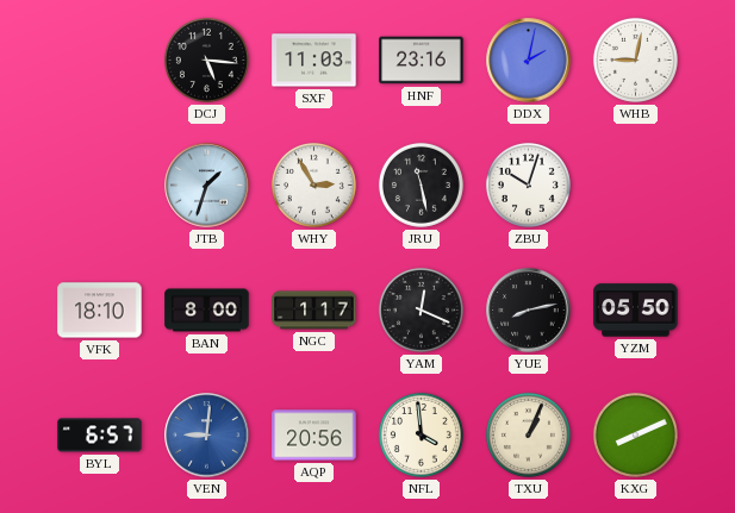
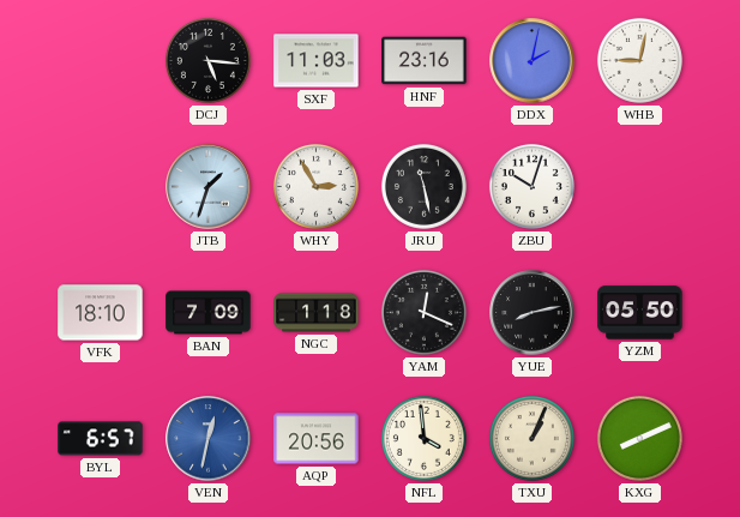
BAN: 8:00 -> 7:09
NGC: 1:17 -> 1:18
VEN: 9:01 -> 12:32
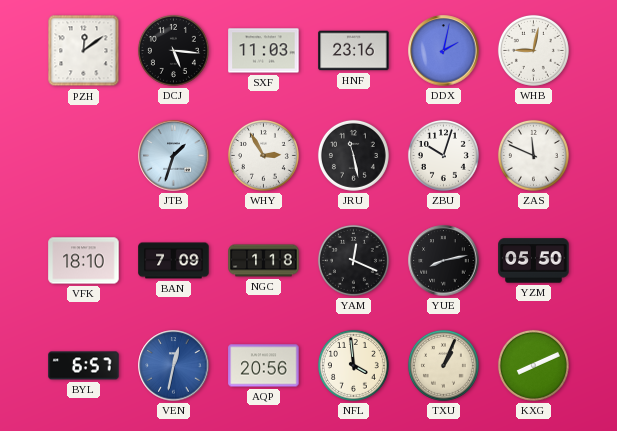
PZH: none -> 12:09
ZAS: none -> 11:49
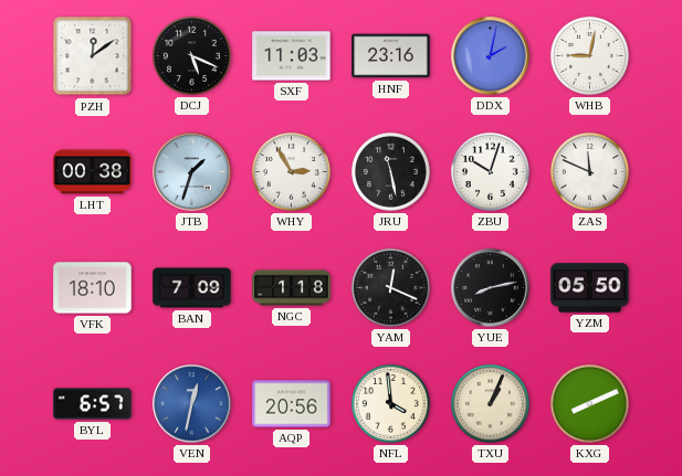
DCJ: 5:16 -> 5:19
LHT: none -> 00:38
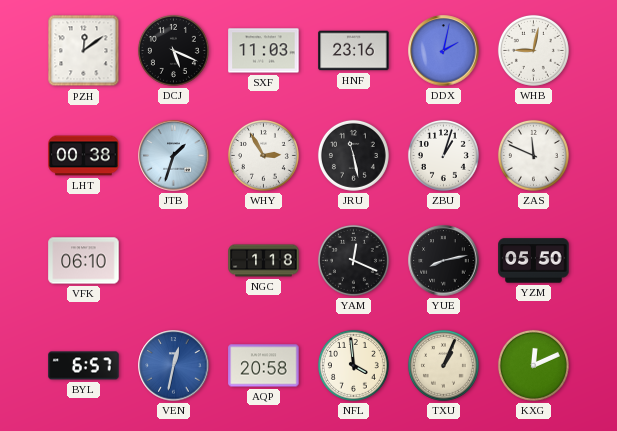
ZBU: 10:03 -> 1:03
VFK: 18:10 -> 06:10
BAN: 7:09 -> none
AQP: 20:56 -> 20:58
KXG: 8:11 -> 12:11
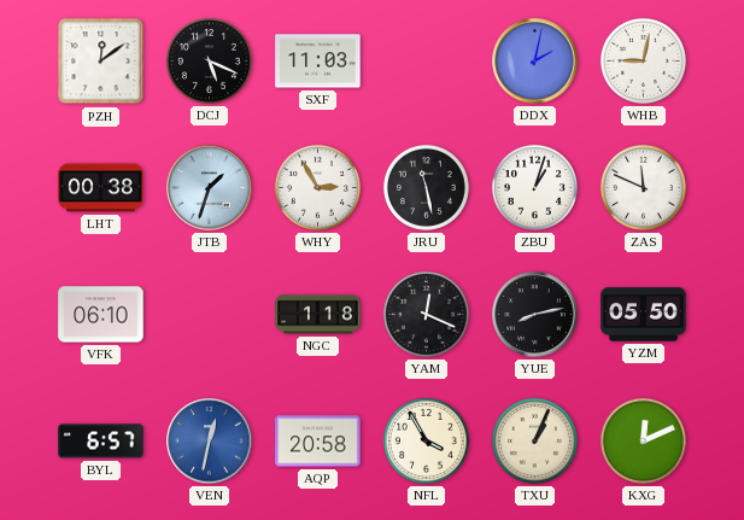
HNF: 23:16 -> none
NFL: 3:59 -> 3:55
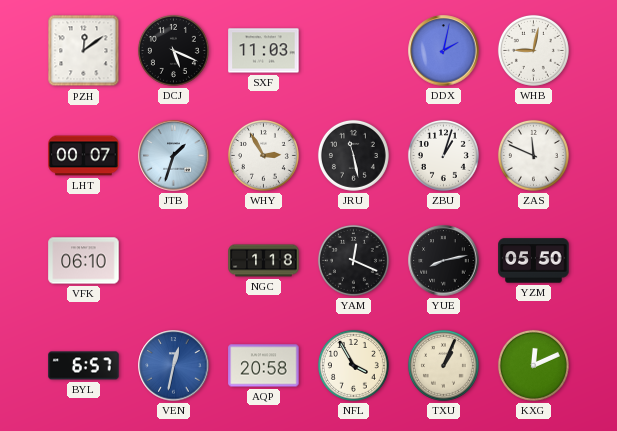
LHT: 00:38 -> 00:07
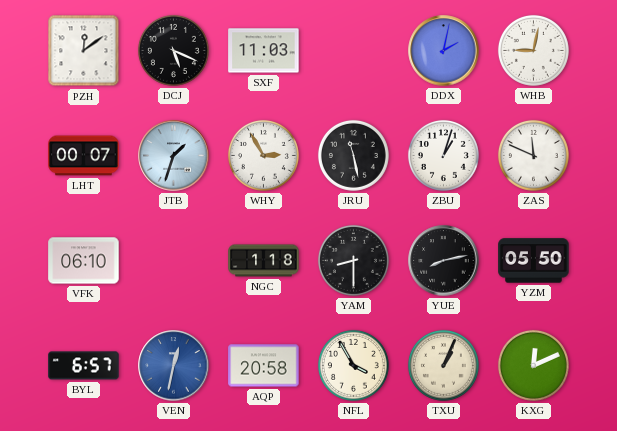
YAM: 12:19 -> 8:30
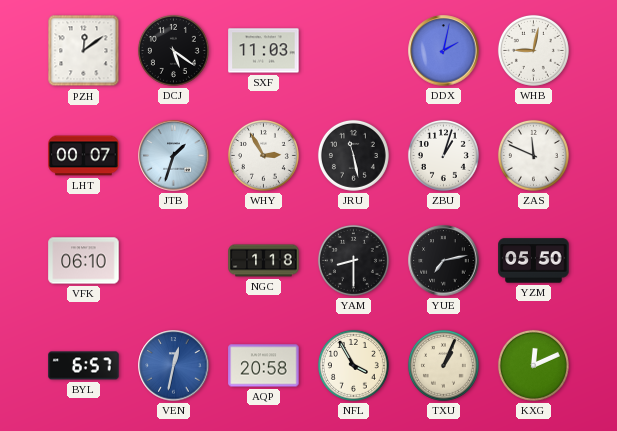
DCJ: 5:19 -> 5:21
YUE: 8:13 -> 7:13
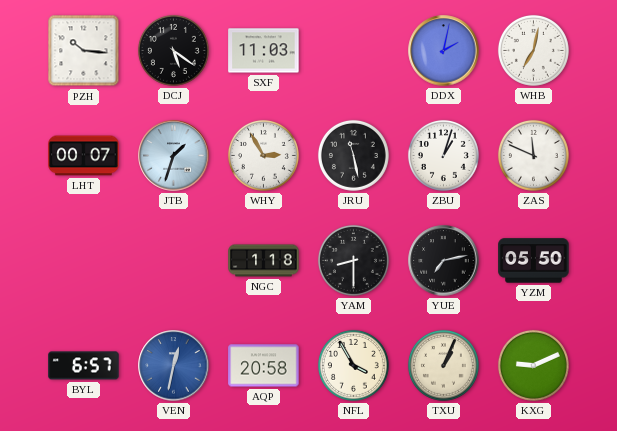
PZH: 12:09 -> 10:16
WHB: 9:02 -> 7:02
VFK: 06:10 -> none
KXG: 12:11 -> 9:11
